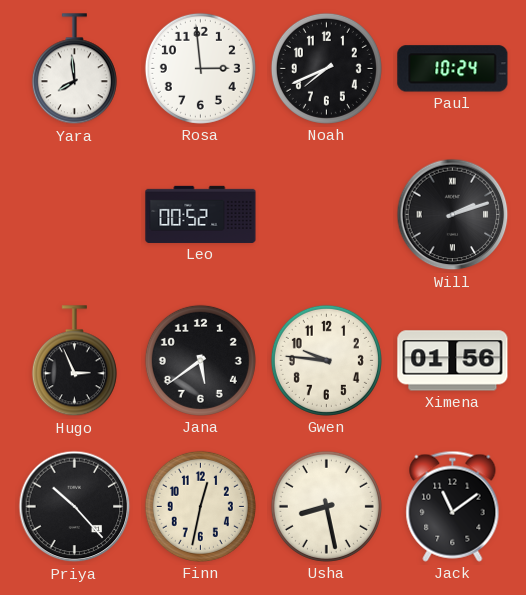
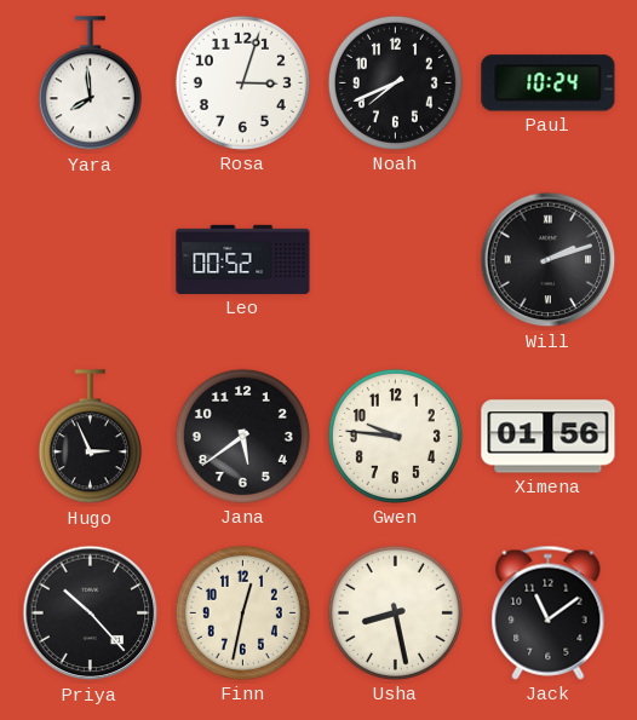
Rosa: 2:59 -> 3:03
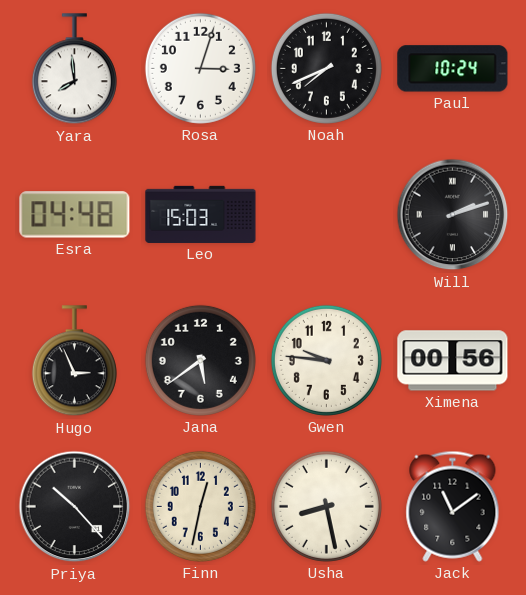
Esra: none -> 04:48
Leo: 00:52 -> 15:03
Ximena: 01:56 -> 00:56
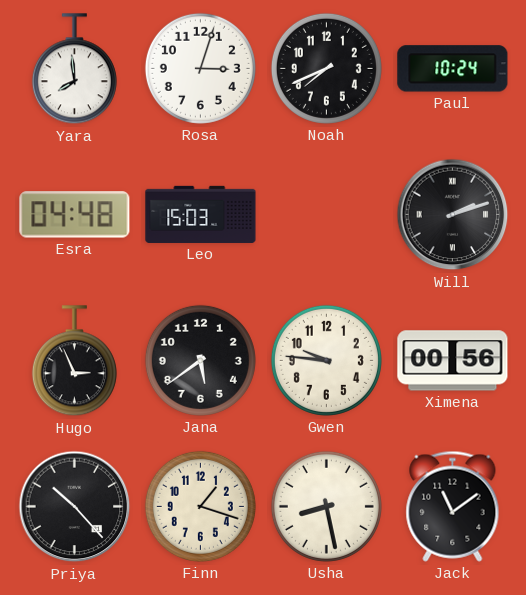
Finn: 12:32 -> 1:18
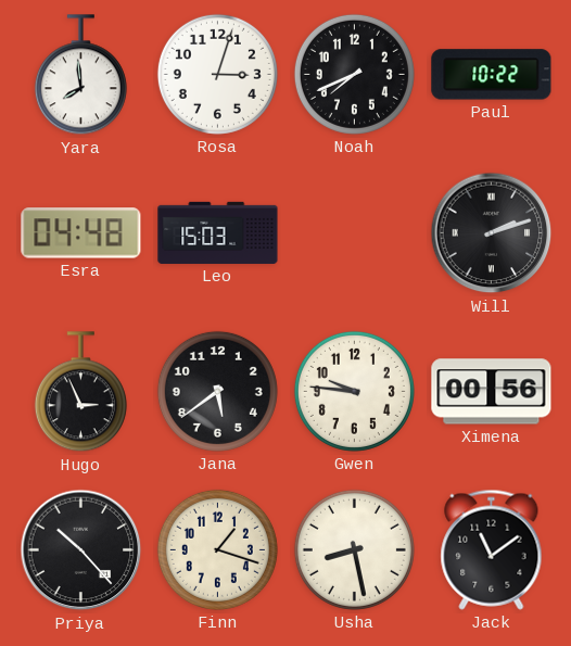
Paul: 10:24 -> 10:22
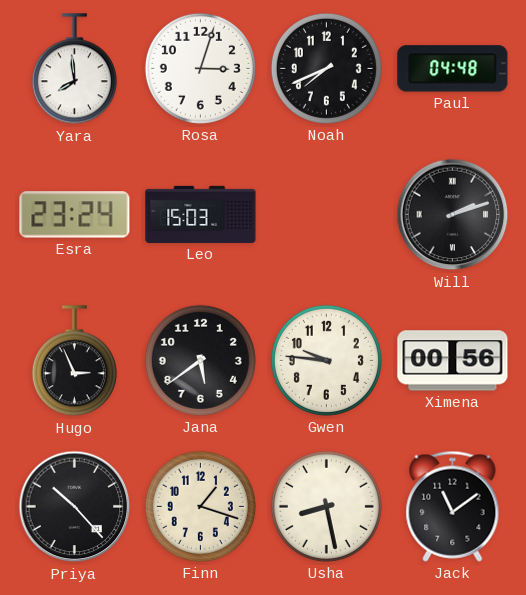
Paul: 10:22 -> 04:48
Esra: 04:48 -> 23:24
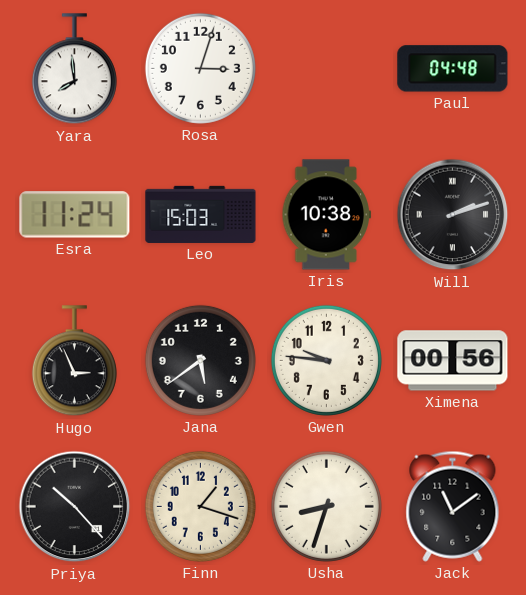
Noah: 7:41 -> none
Esra: 23:24 -> 11:24
Iris: none -> 10:38
Usha: 8:28 -> 8:33
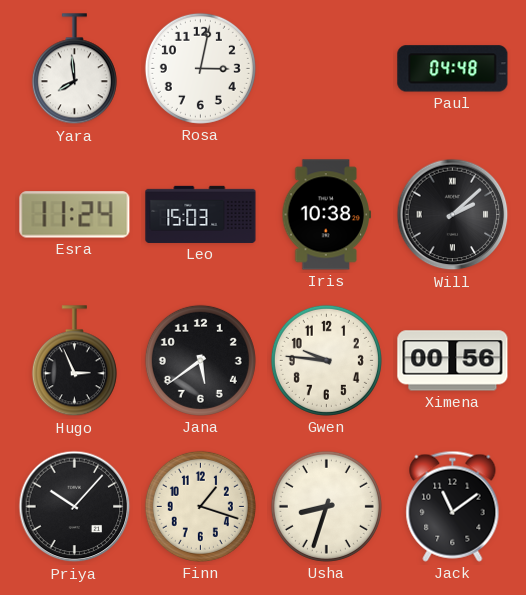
Rosa: 3:03 -> 3:02
Will: 2:12 -> 2:08
Priya: 10:23 -> 10:07
